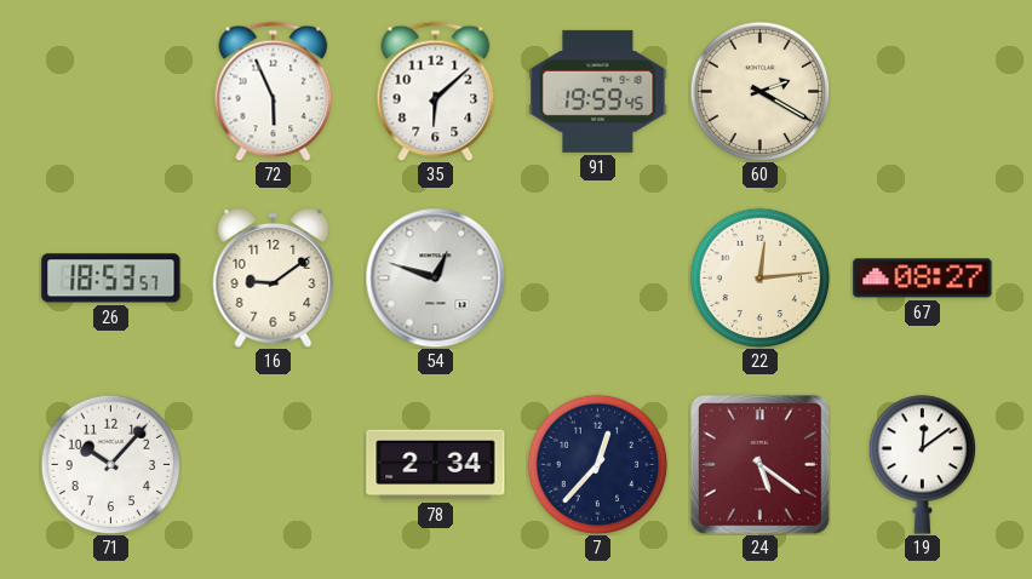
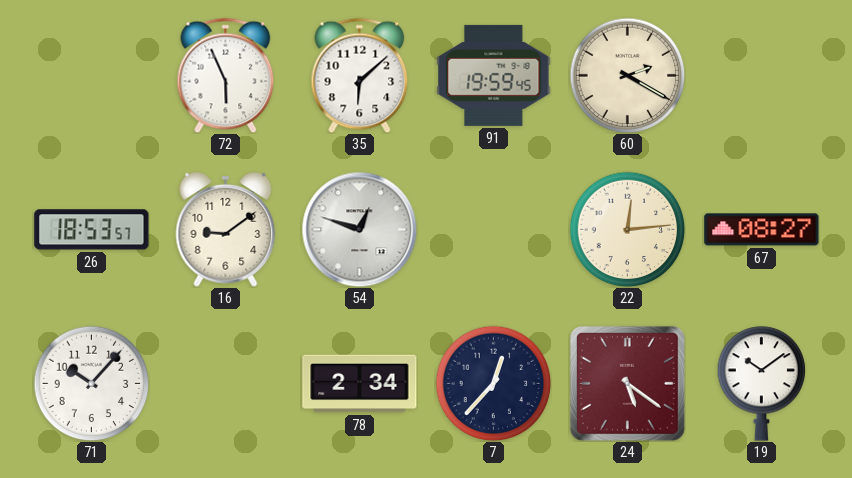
19: 12:09 -> 10:09
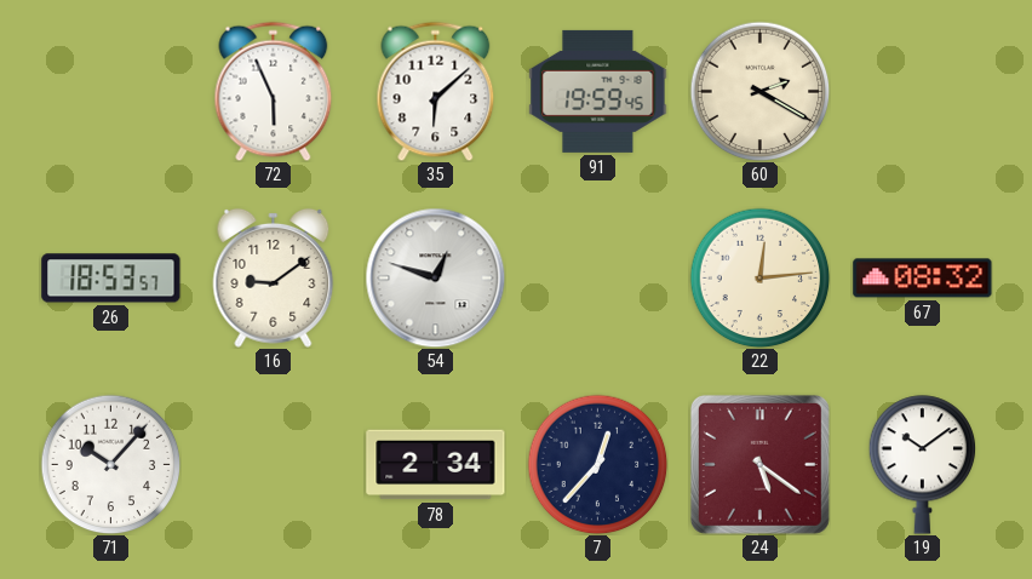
67: 08:27 -> 08:32
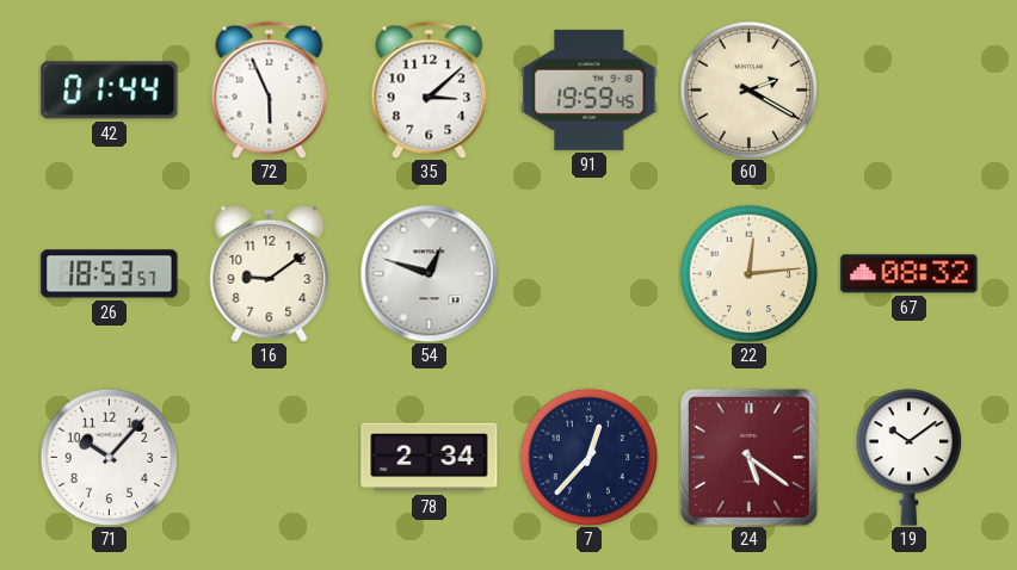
42: none -> 01:44
35: 6:08 -> 3:08
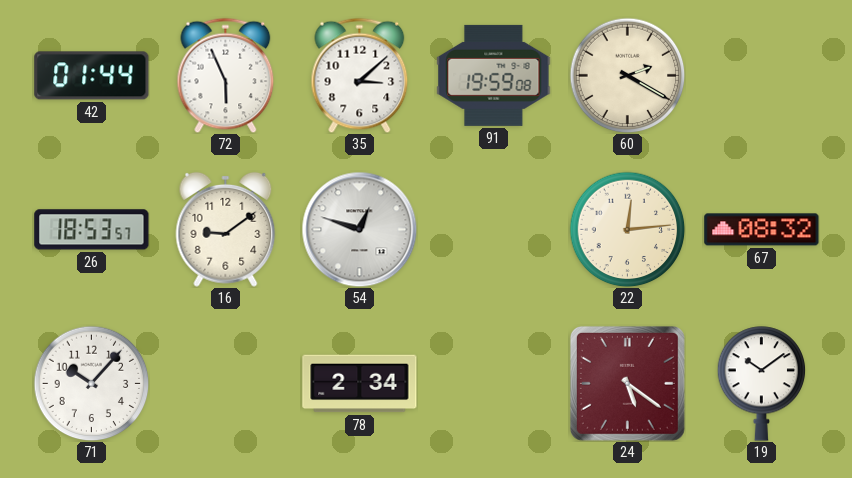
91: 19:59:45 -> 19:59:08
7: 12:37 -> none
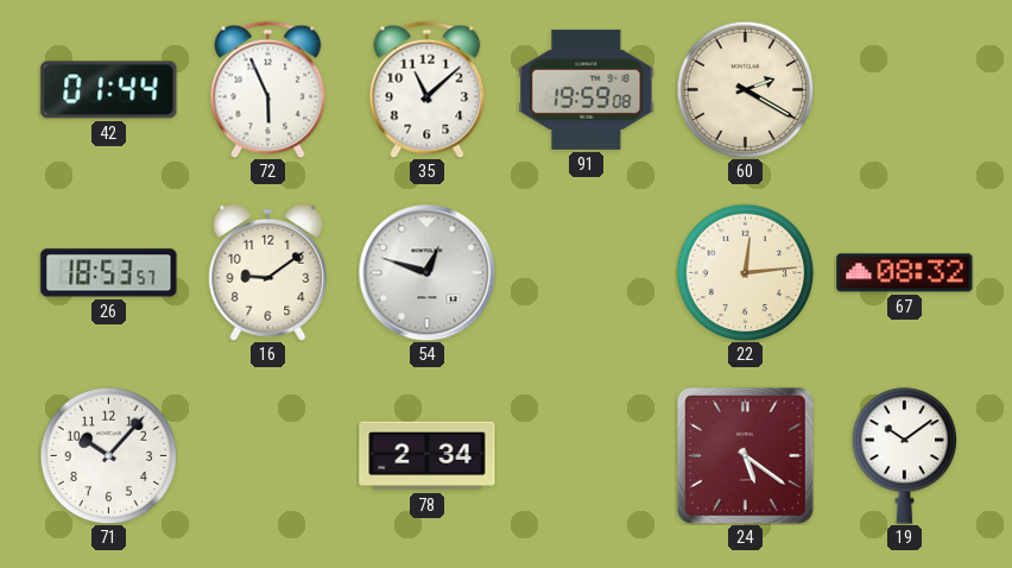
35: 3:08 -> 11:08
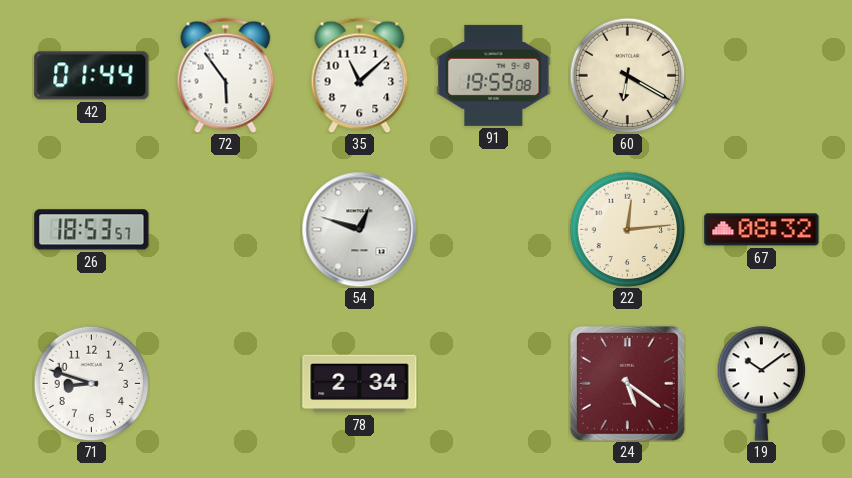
72: 5:56 -> 5:54
60: 2:20 -> 6:20
16: 9:09 -> none
71: 10:07 -> 8:48
